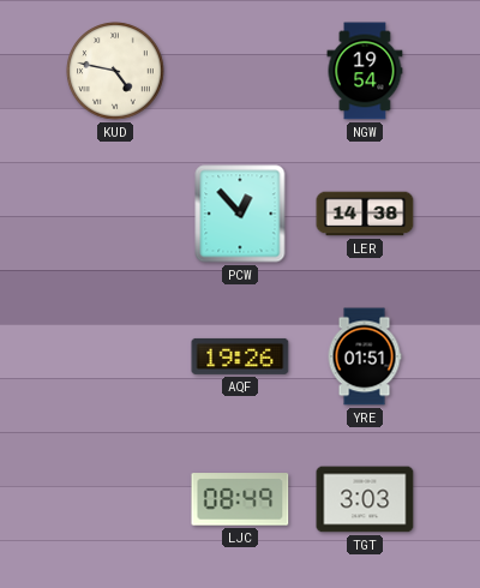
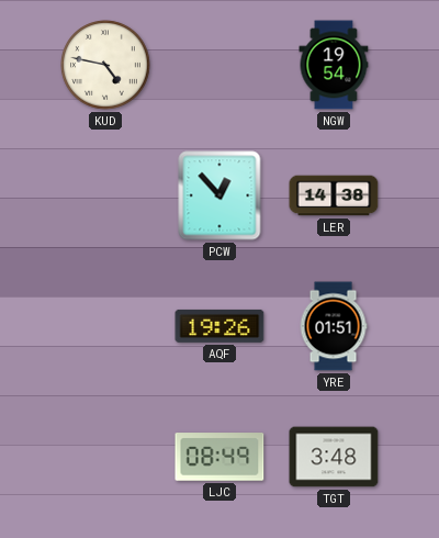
TGT: 3:03 -> 3:48
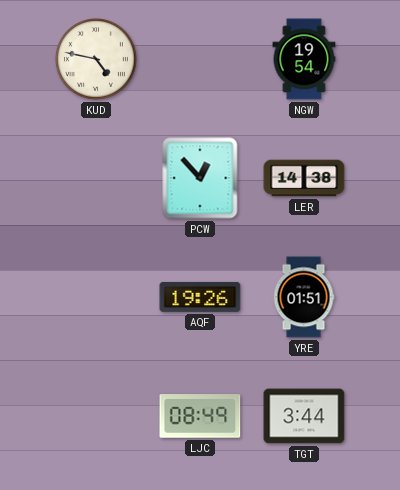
TGT: 3:48 -> 3:44
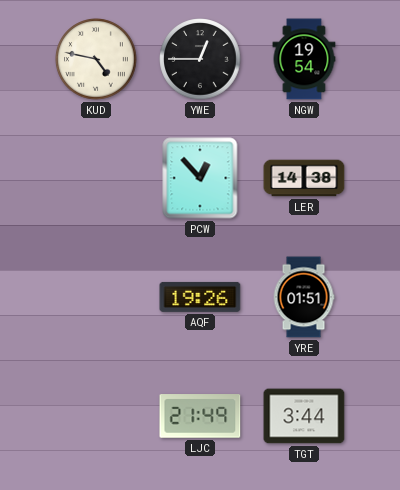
YWE: none -> 12:45
LJC: 08:49 -> 21:49
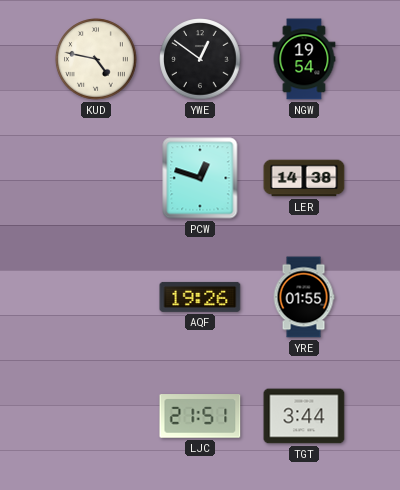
YWE: 12:45 -> 12:51
PCW: 12:53 -> 12:48
YRE: 01:51 -> 01:55
LJC: 21:49 -> 21:51
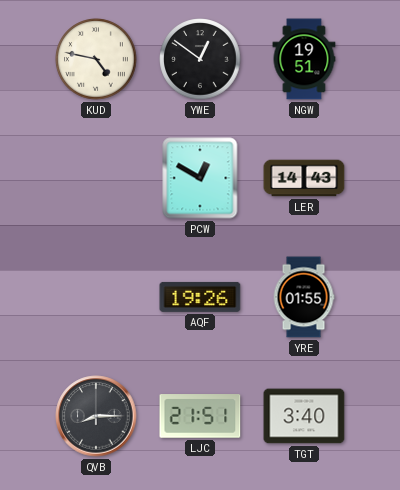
NGW: 19:54 -> 19:51
PCW: 12:48 -> 12:50
LER: 14:38 -> 14:43
QVB: none -> 8:15
TGT: 3:44 -> 3:40
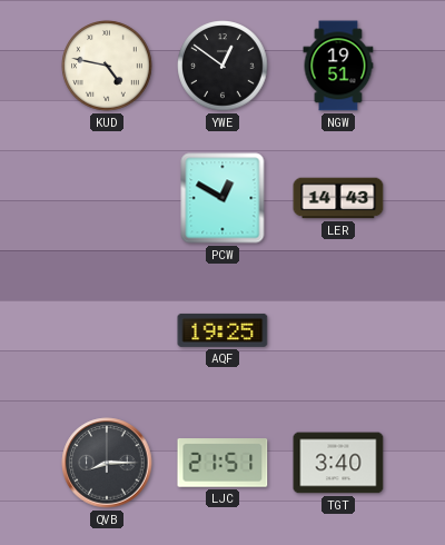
AQF: 19:26 -> 19:25
YRE: 01:55 -> none
